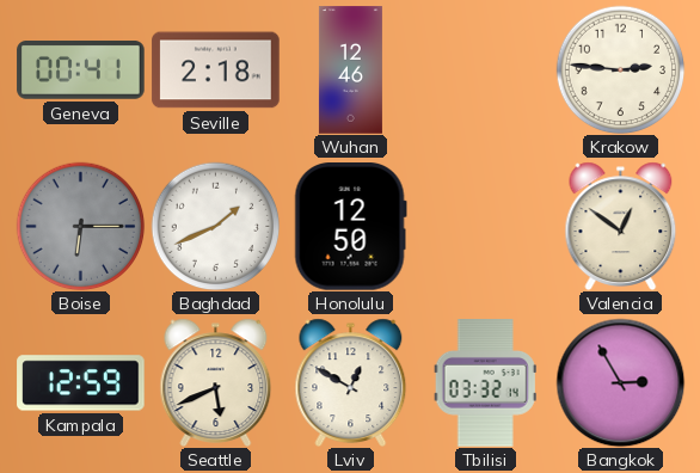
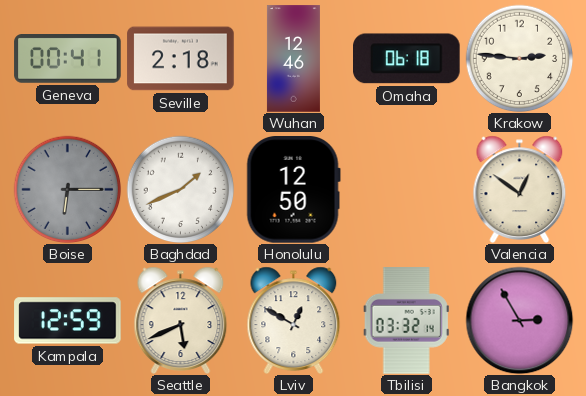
Omaha: none -> 06:18
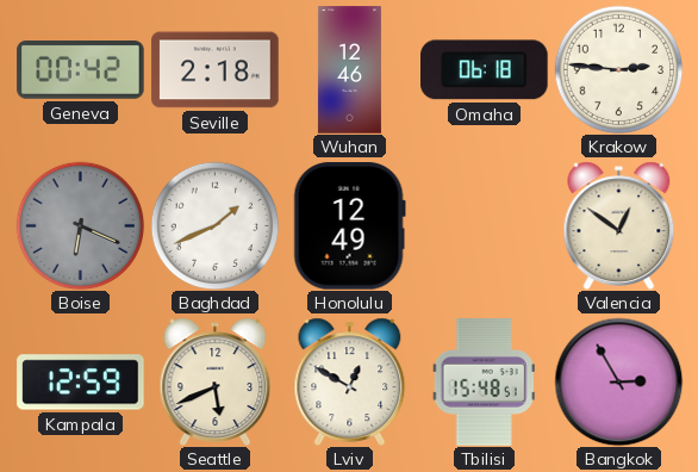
Geneva: 00:41 -> 00:42
Boise: 6:15 -> 6:19
Honolulu: 12:50 -> 12:49
Tbilisi: 03:32 -> 15:48
